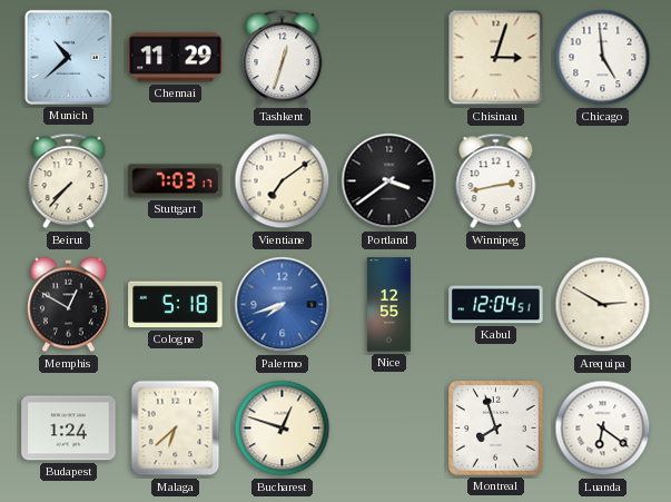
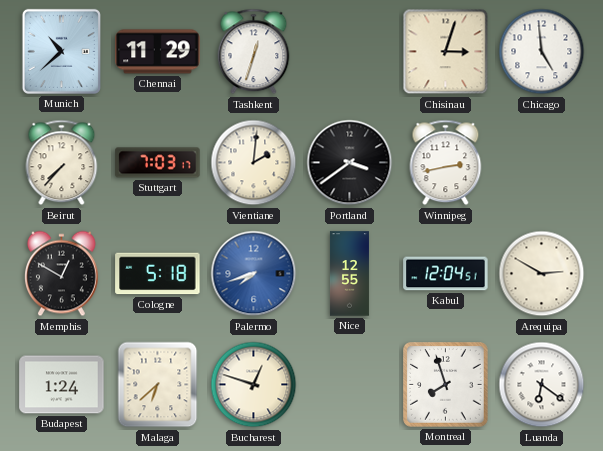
Vientiane: 7:09 -> 2:01
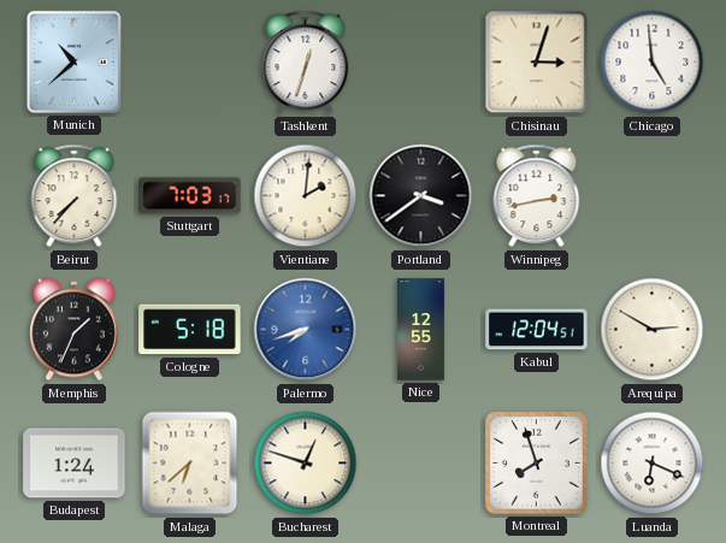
Chennai: 11:29 -> none
Memphis: 12:50 -> 1:34
Luanda: 6:21 -> 6:19
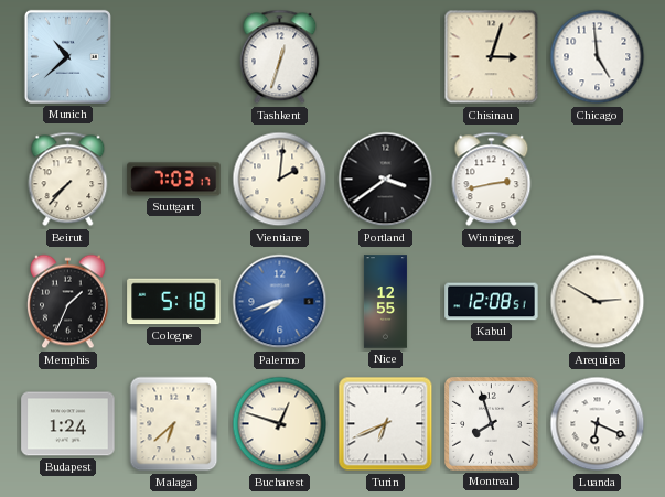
Kabul: 12:04 -> 12:08
Turin: none -> 6:41
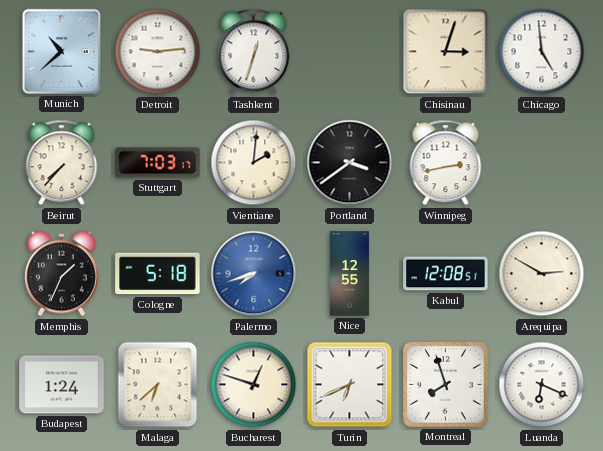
Detroit: none -> 9:14
